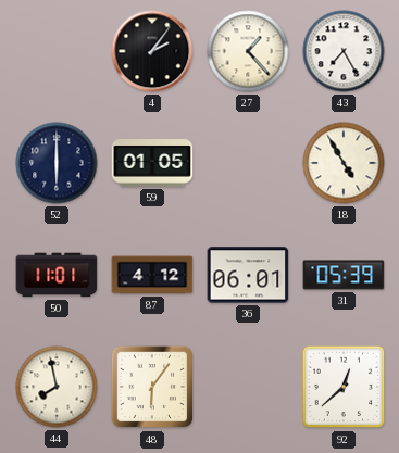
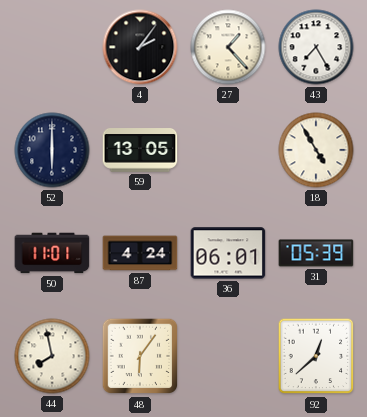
59: 01:05 -> 13:05
87: 4:12 -> 4:24
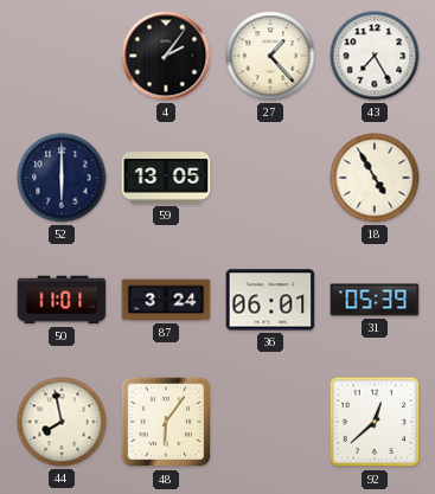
87: 4:24 -> 3:24
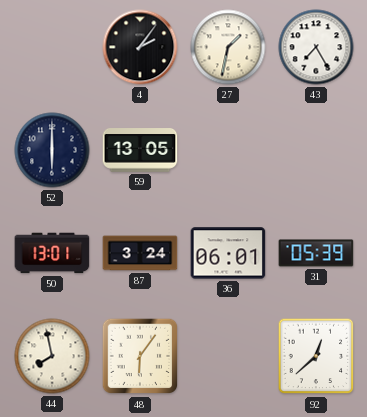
27: 1:23 -> 1:32
18: 4:55 -> none
50: 11:01 -> 13:01
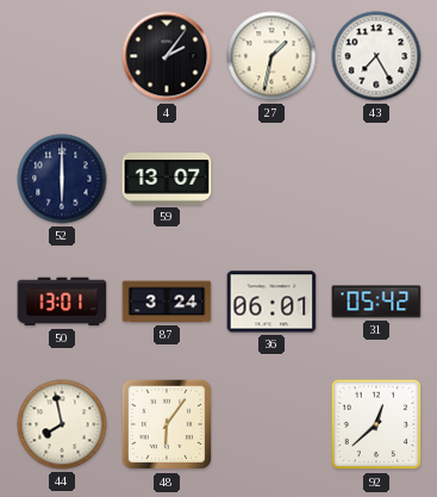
59: 13:05 -> 13:07
31: 05:39 -> 05:42
